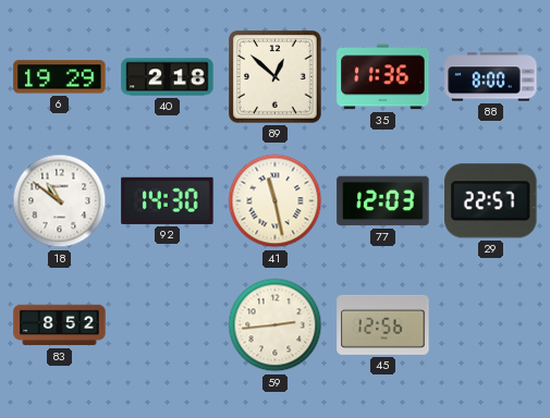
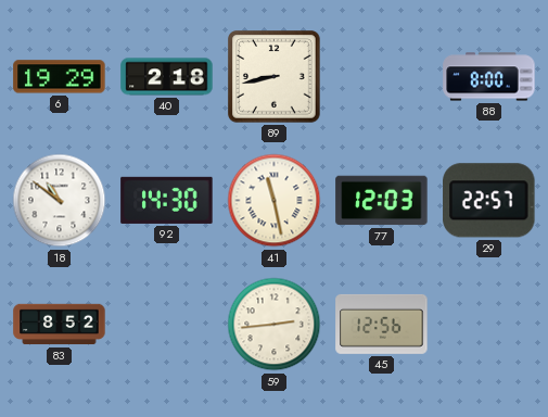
89: 12:52 -> 8:43
35: 11:36 -> none
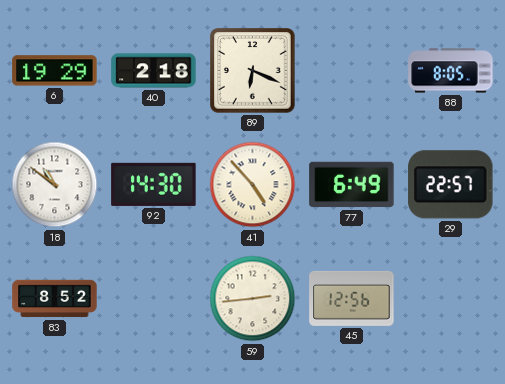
89: 8:43 -> 6:19
88: 8:00 -> 8:05
41: 11:28 -> 4:53
77: 12:03 -> 6:49
